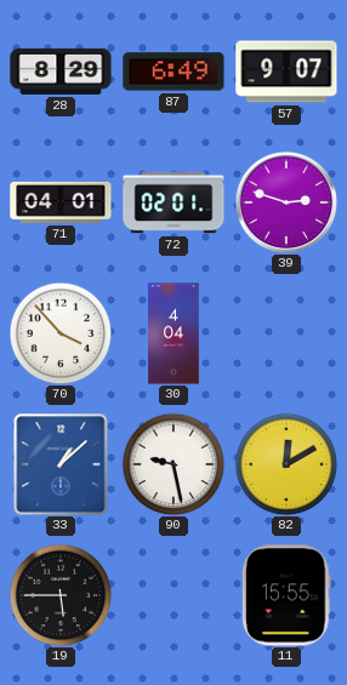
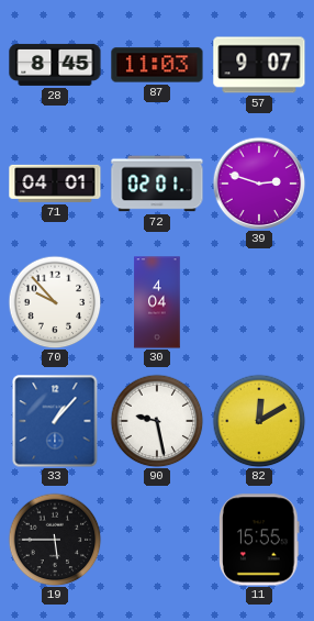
28: 8:29 -> 8:45
87: 6:49 -> 11:03
70: 3:53 -> 9:53
33: 1:08 -> 1:07
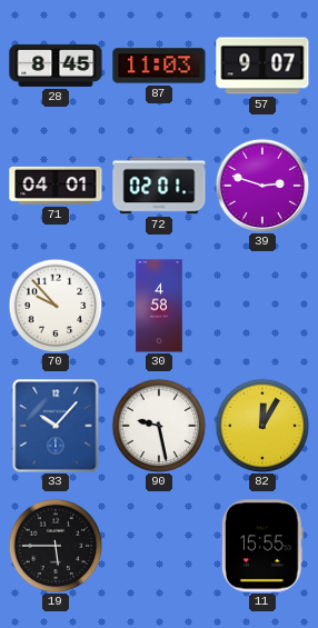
30: 4:04 -> 4:58
33: 1:07 -> 10:07
82: 12:10 -> 12:05
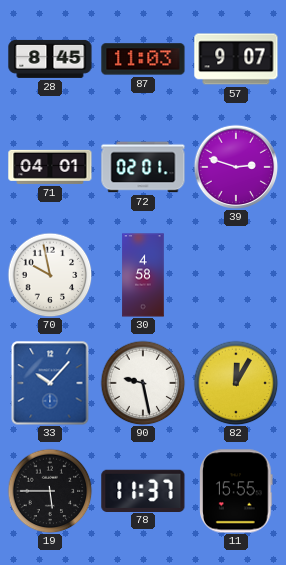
70: 9:53 -> 9:58
78: none -> 11:37
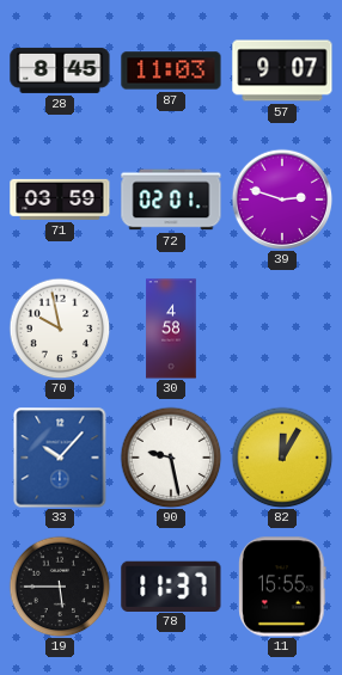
71: 04:01 -> 03:59
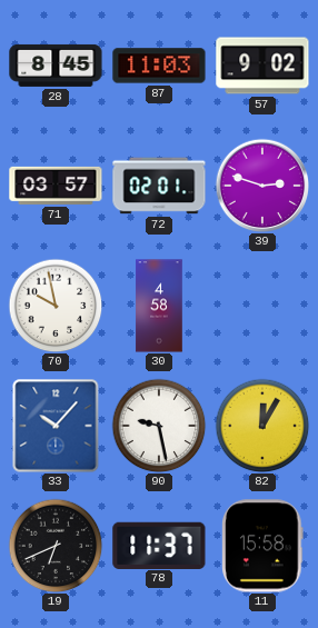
57: 9:07 -> 9:02
71: 03:59 -> 03:57
19: 5:45 -> 6:41
11: 15:55 -> 15:58
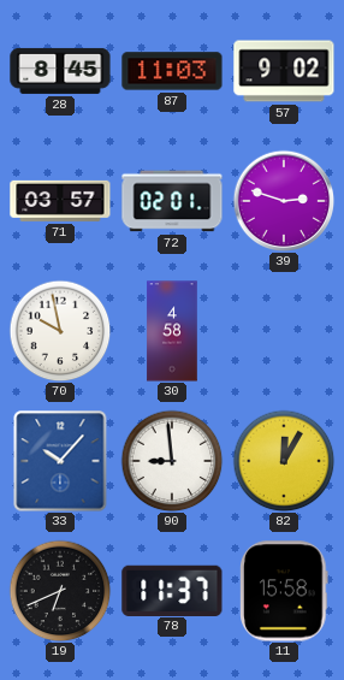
90: 9:28 -> 8:59
